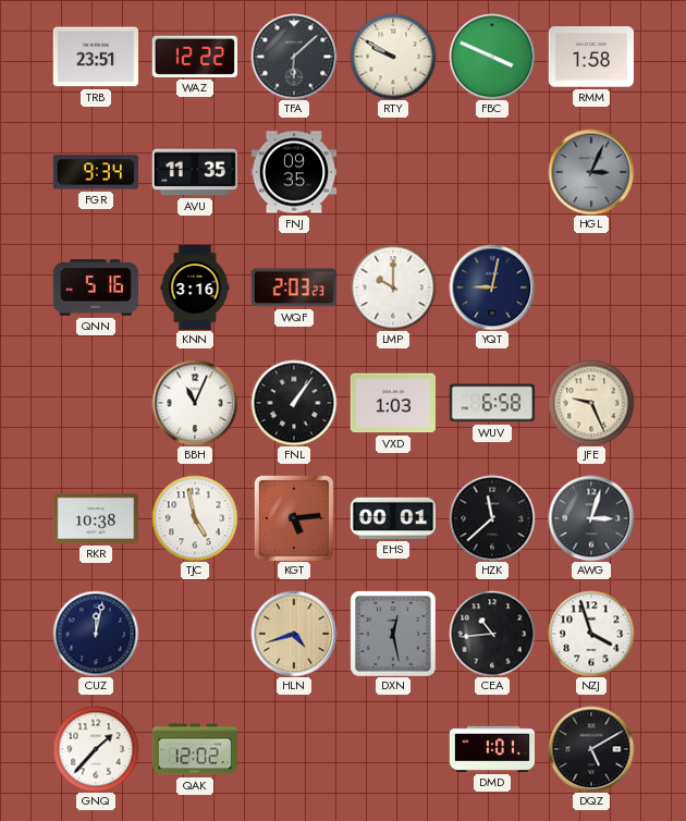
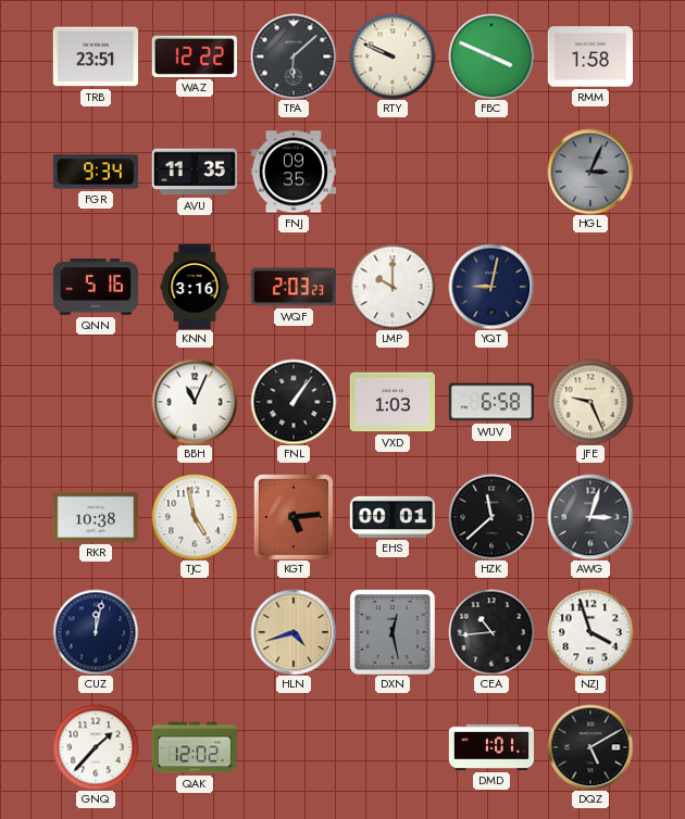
RTY: 9:50 -> 9:49
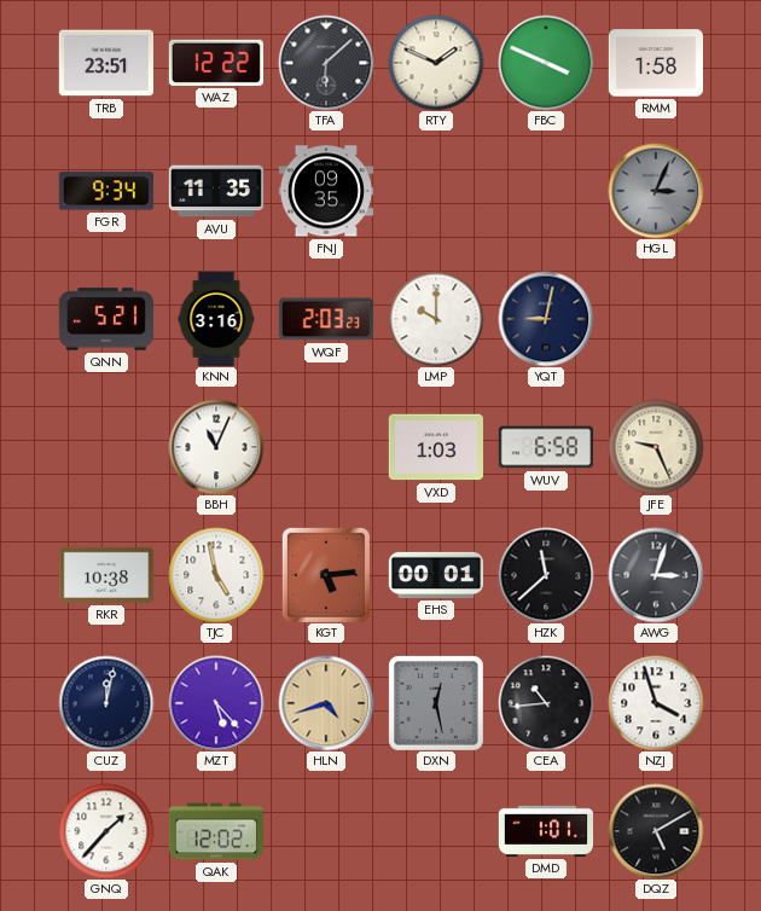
RTY: 9:49 -> 1:49
QNN: 5:16 -> 5:21
FNL: 1:06 -> none
MZT: none -> 5:23
